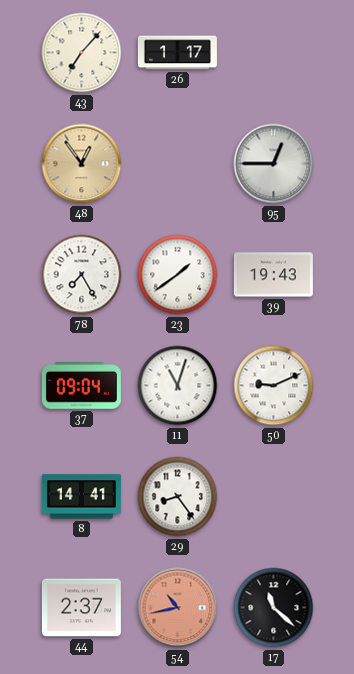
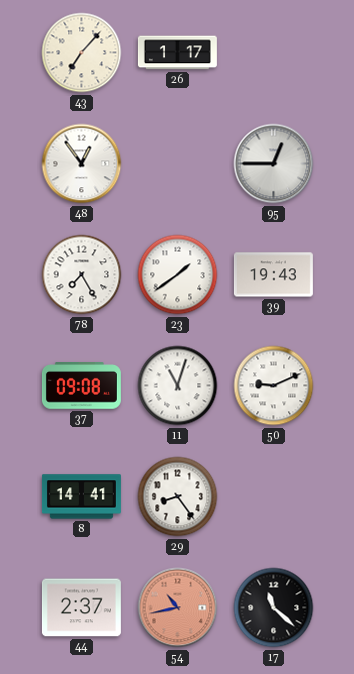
48 dial: champagne -> white
37: 09:04 -> 09:08
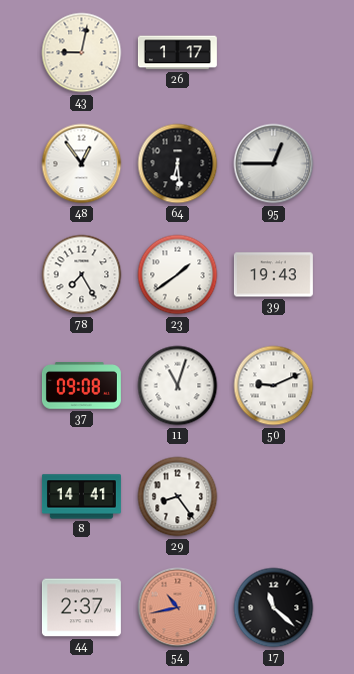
43: 7:07 -> 9:02
64: none -> 6:29
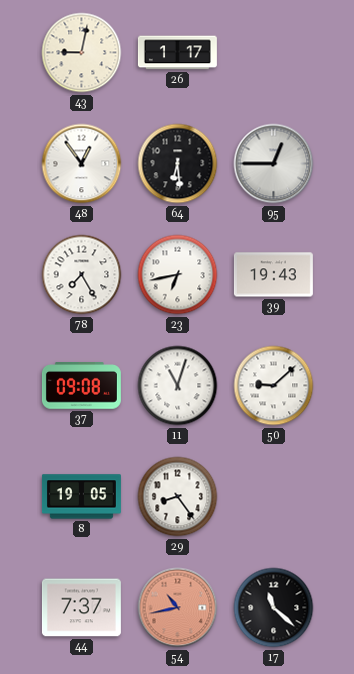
23: 1:39 -> 6:43
50: 9:11 -> 9:08
8: 14:41 -> 19:05
44: 2:37 -> 7:37
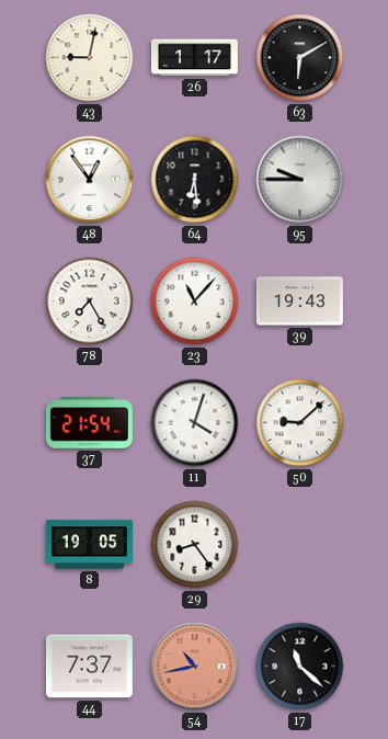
63: none -> 6:10
95: 12:45 -> 9:45
23: 6:43 -> 11:07
37: 09:08 -> 21:54
11: 11:03 -> 4:03
